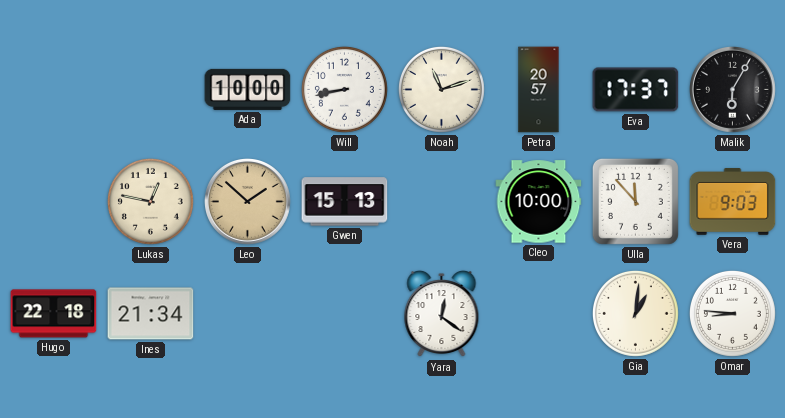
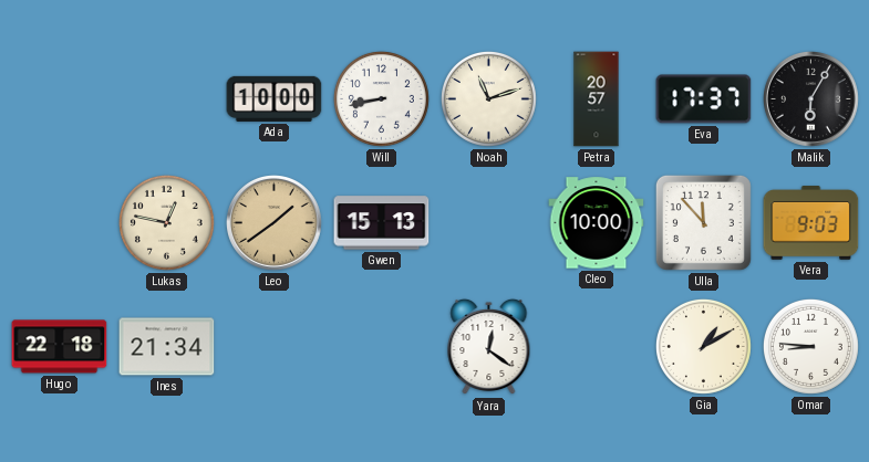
Leo: 1:52 -> 1:39
Gia: 1:01 -> 1:10
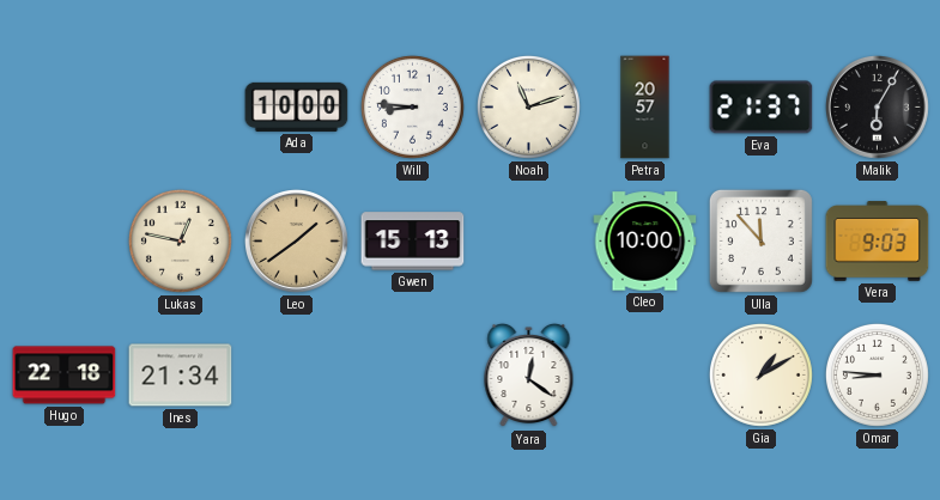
Will: 8:43 -> 8:46
Eva: 17:37 -> 21:37
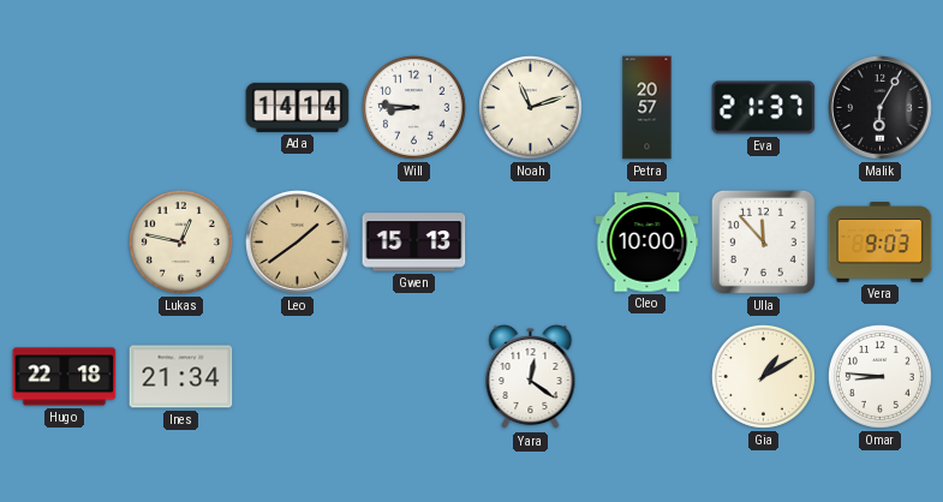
Ada: 10:00 -> 14:14
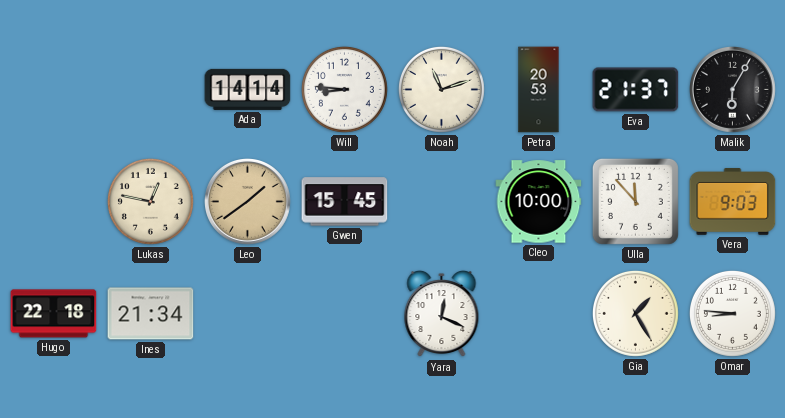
Petra: 20:57 -> 20:53
Gwen: 15:13 -> 15:45
Yara: 12:21 -> 12:19
Gia: 1:10 -> 1:25
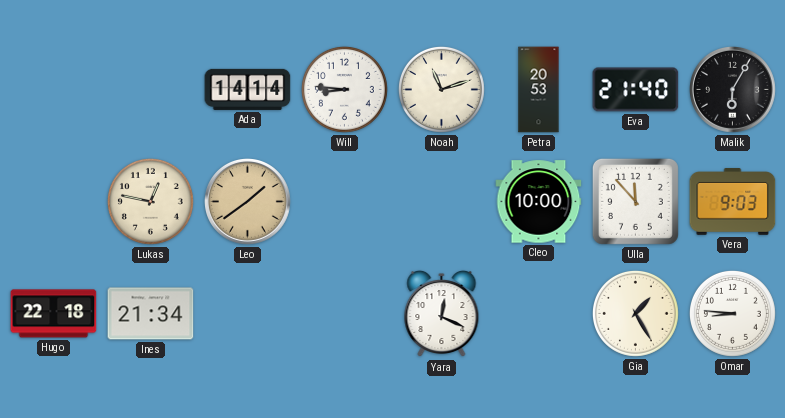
Eva: 21:37 -> 21:40
Gwen: 15:45 -> none
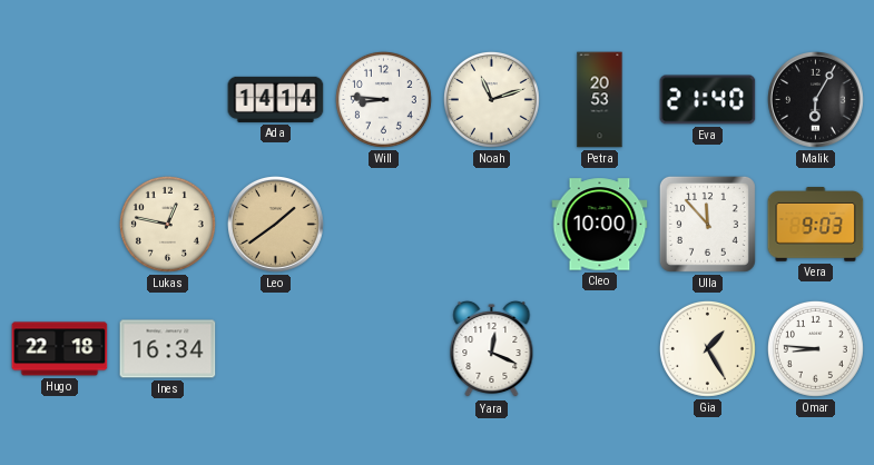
Ines: 21:34 -> 16:34
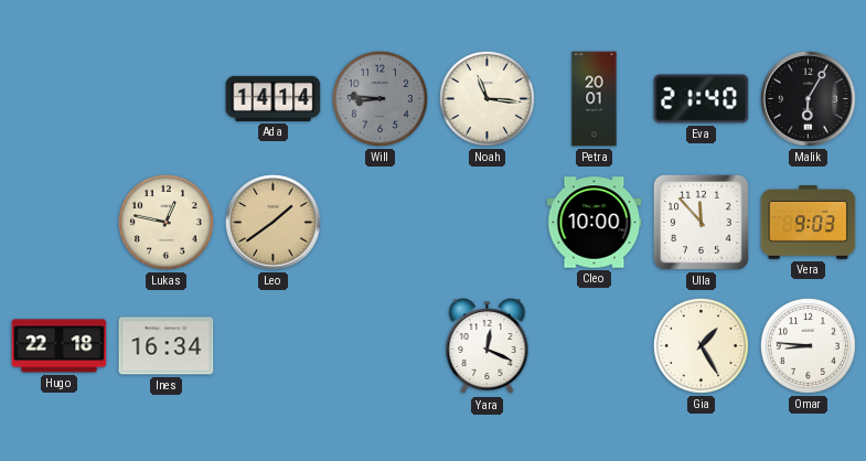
Will dial: white -> grey
Noah: 11:12 -> 11:16
Petra: 20:53 -> 20:01
